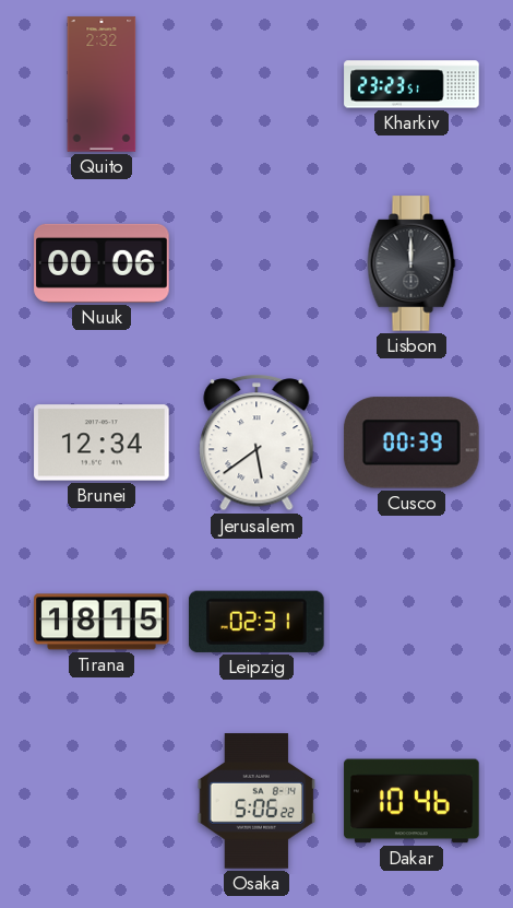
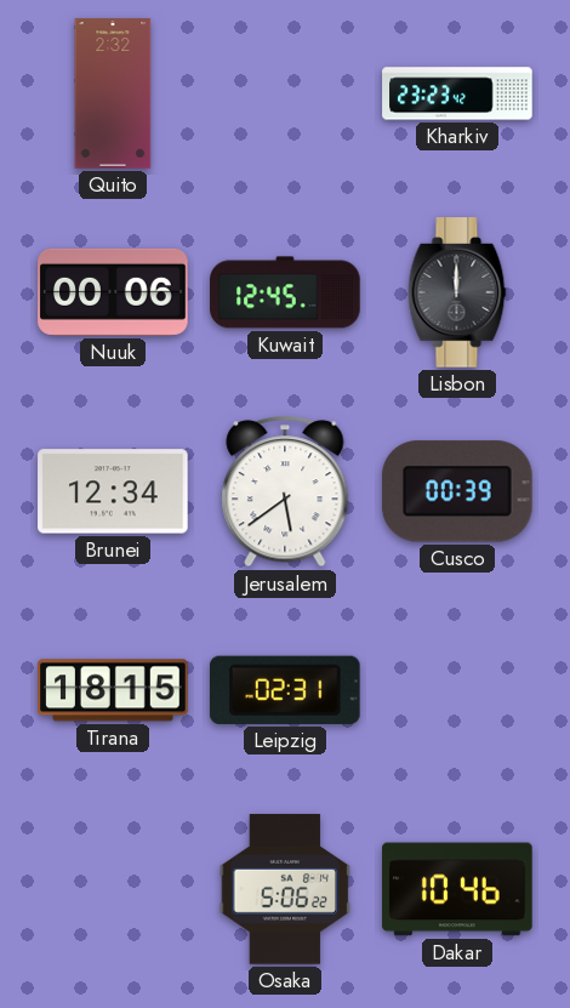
Kharkiv: 23:23:51 -> 23:23:42
Kuwait: none -> 12:45
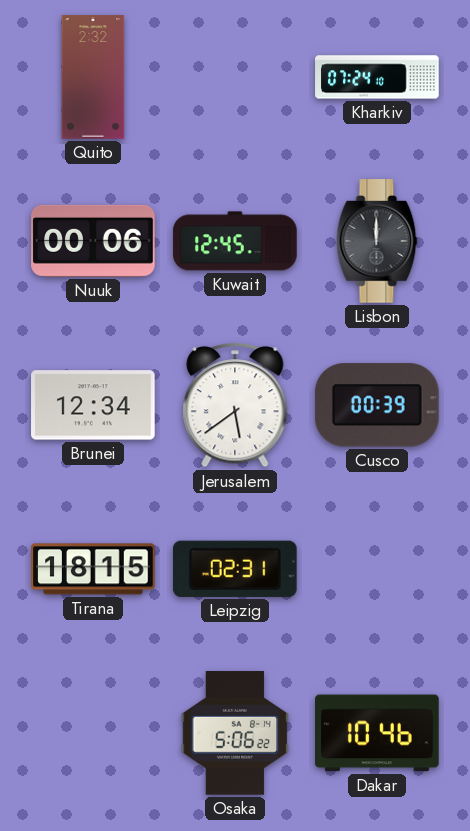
Kharkiv: 23:23 -> 07:24
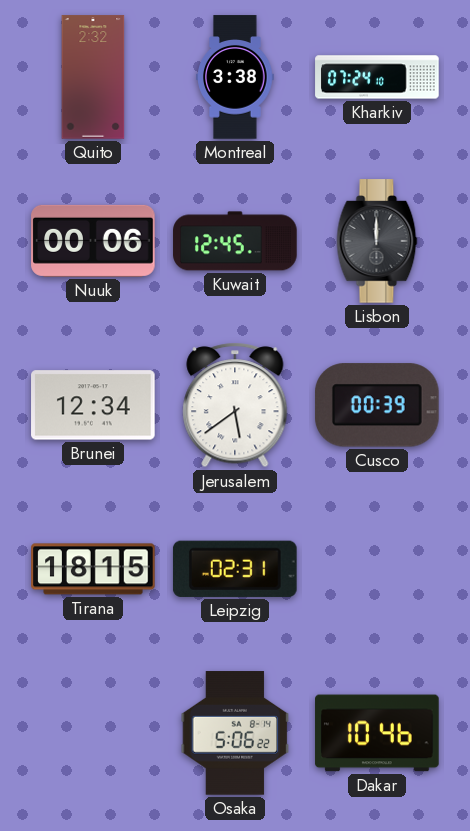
Montreal: none -> 3:38
